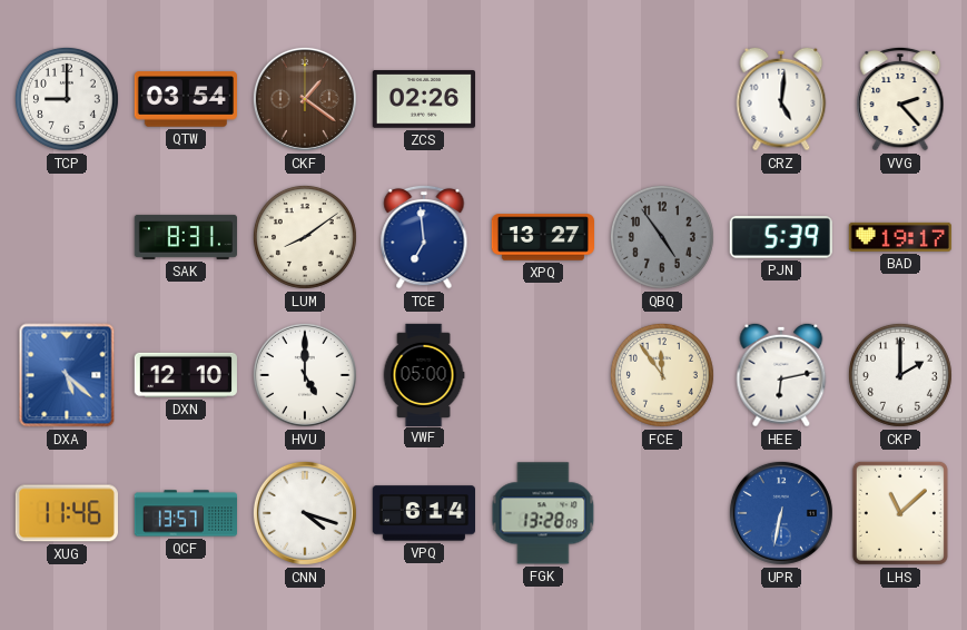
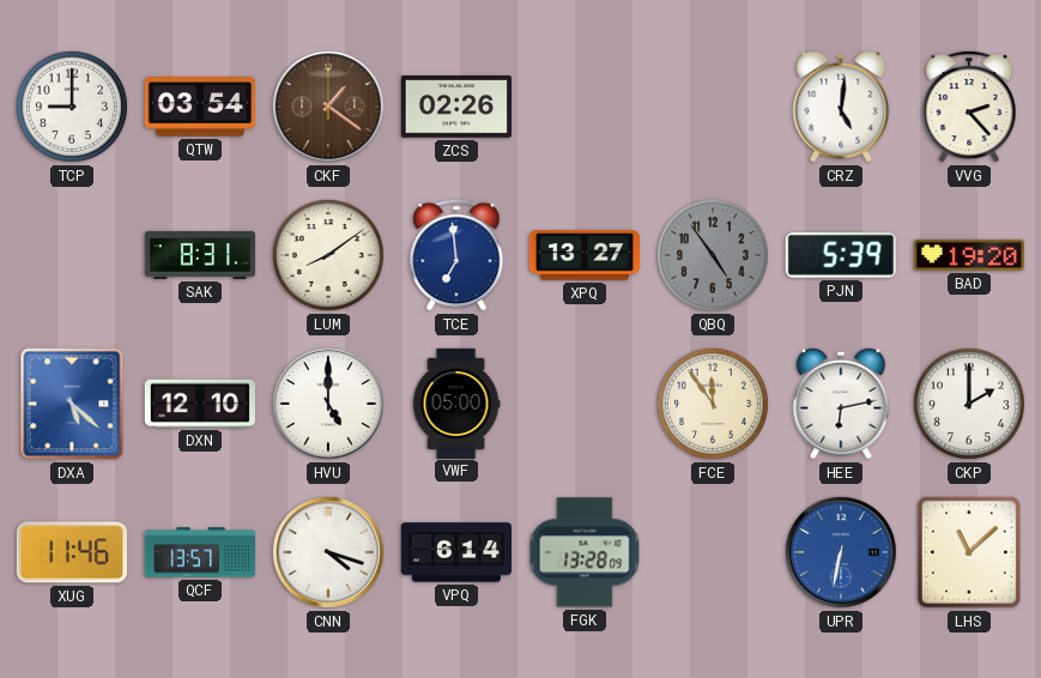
BAD: 19:17 -> 19:20
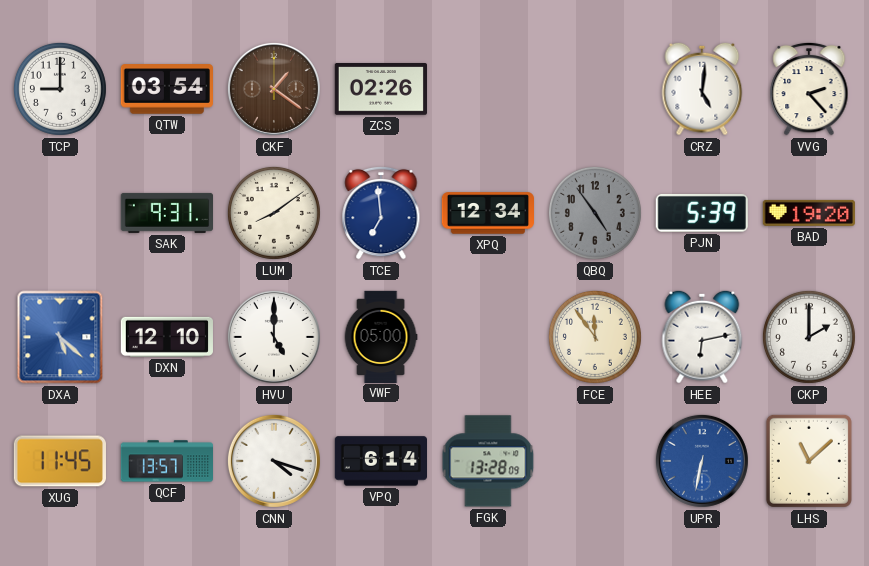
SAK: 8:31 -> 9:31
XPQ: 13:27 -> 12:34
XUG: 11:46 -> 11:45
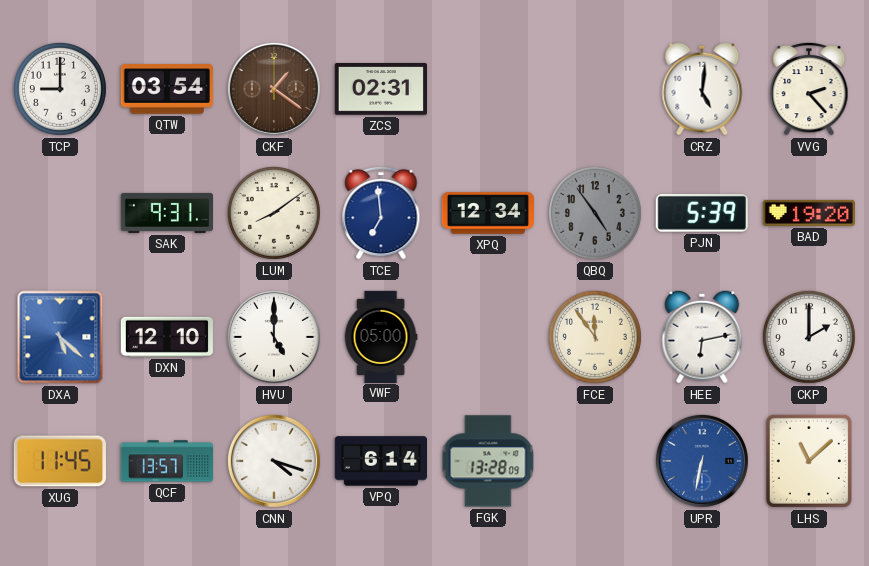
ZCS: 02:26 -> 02:31
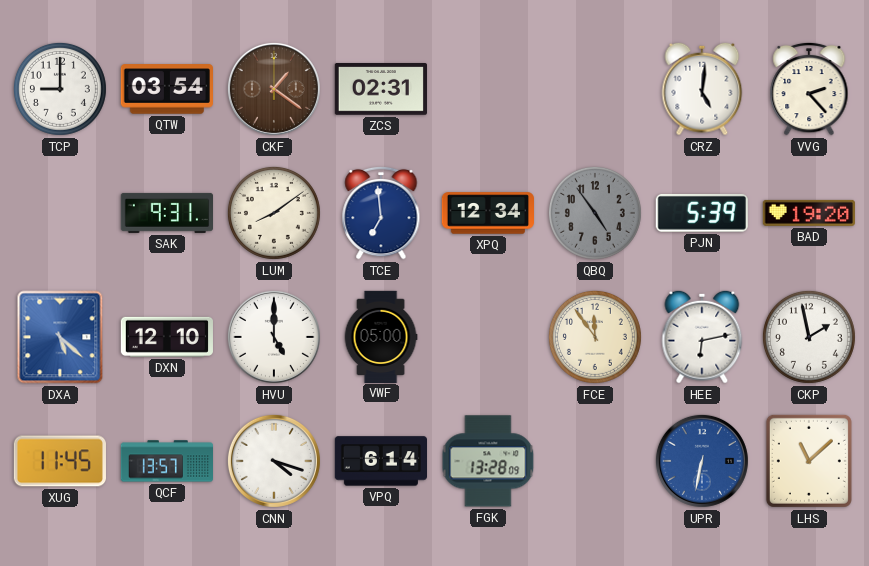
CKP: 2:00 -> 1:58
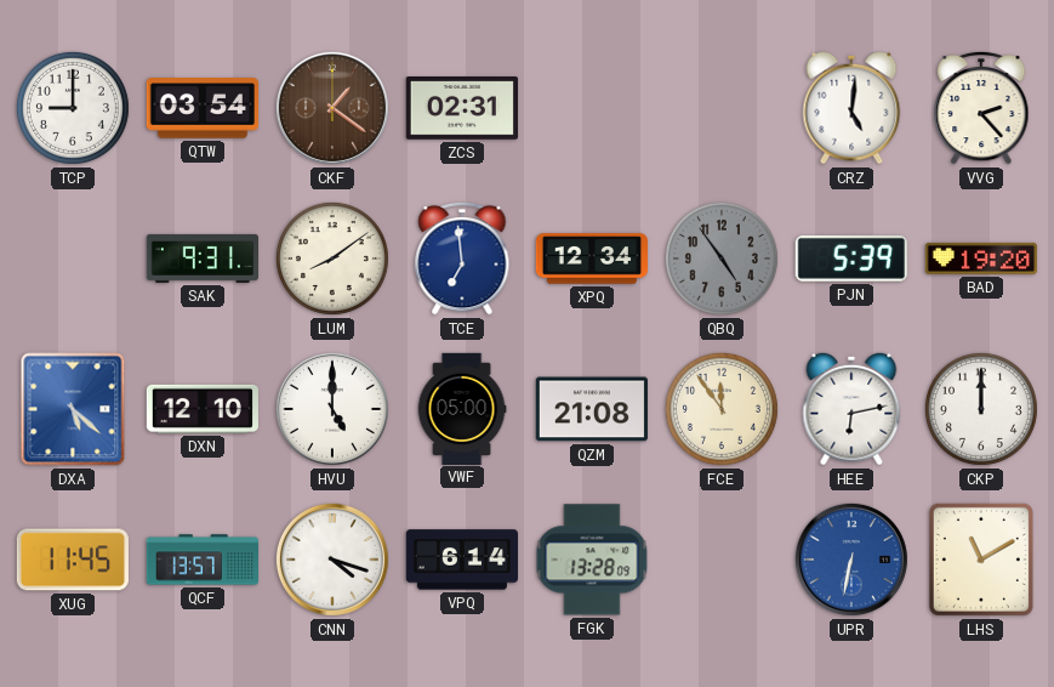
QZM: none -> 21:08
CKP: 1:58 -> 12:00
LHS: 11:08 -> 11:10
